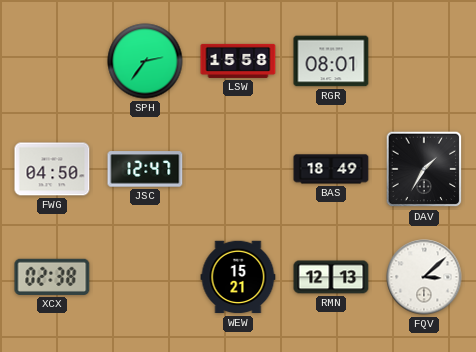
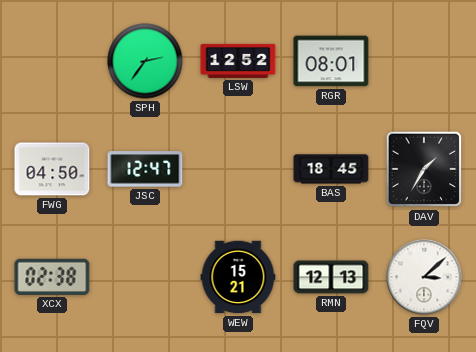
LSW: 15:58 -> 12:52
BAS: 18:49 -> 18:45
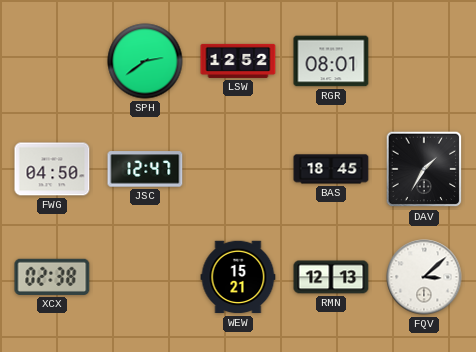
SPH: 2:36 -> 2:39
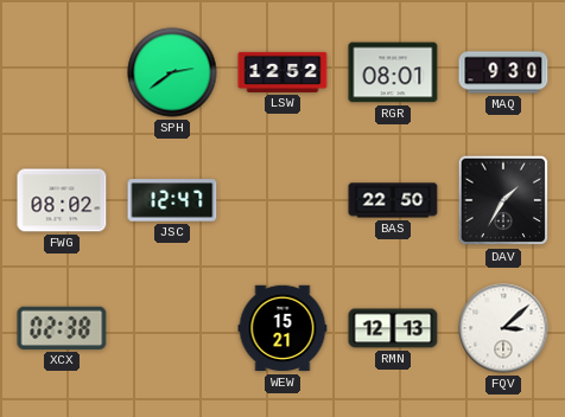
MAQ: none -> 9:30
FWG: 04:50 -> 08:02
BAS: 18:45 -> 22:50
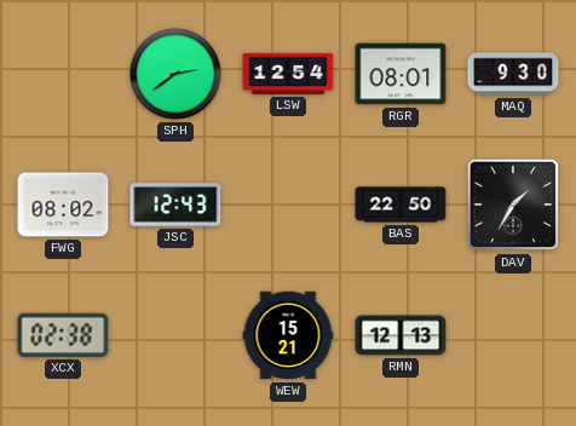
LSW: 12:52 -> 12:54
JSC: 12:47 -> 12:43
FQV: 3:08 -> none
